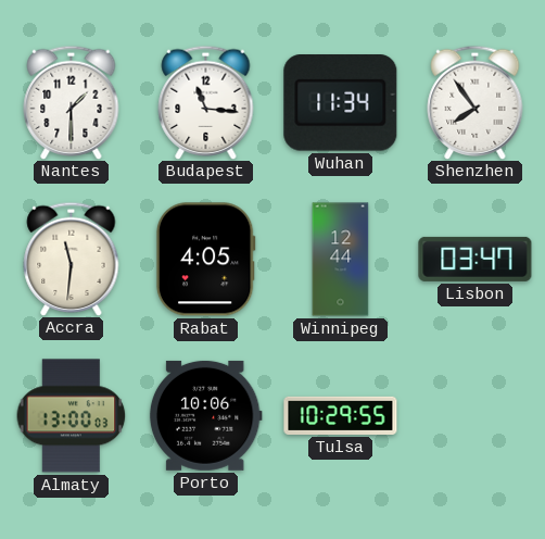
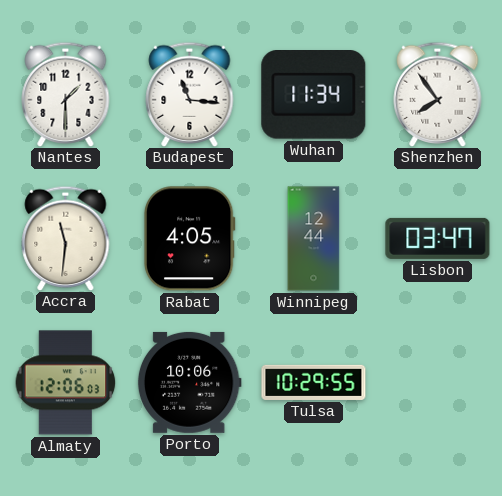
Almaty: 13:00 -> 12:06
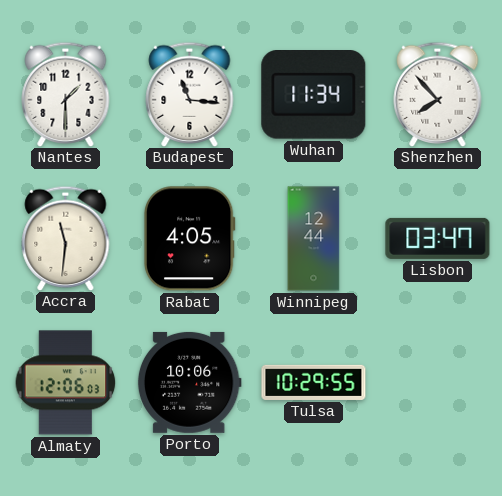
Shenzhen: 7:54 -> 7:53
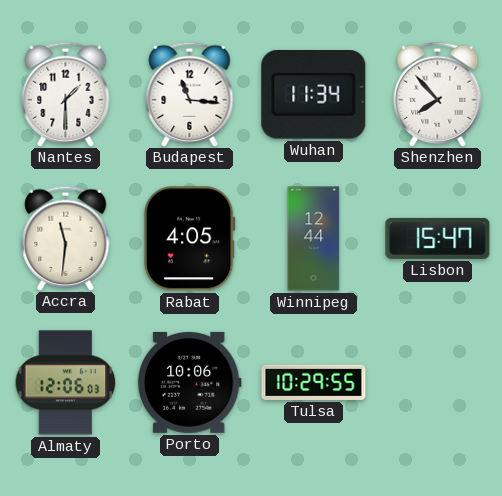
Lisbon: 03:47 -> 15:47
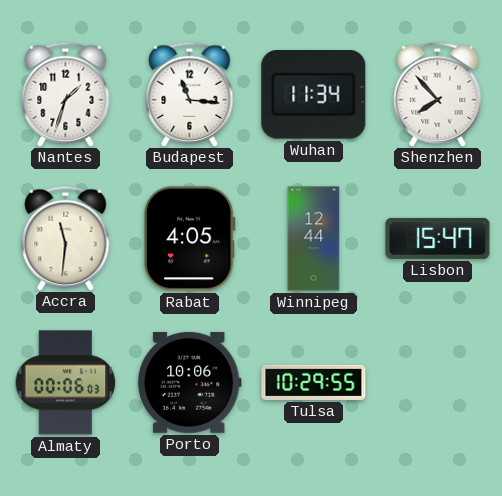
Nantes: 1:30 -> 1:33
Almaty: 12:06 -> 00:06
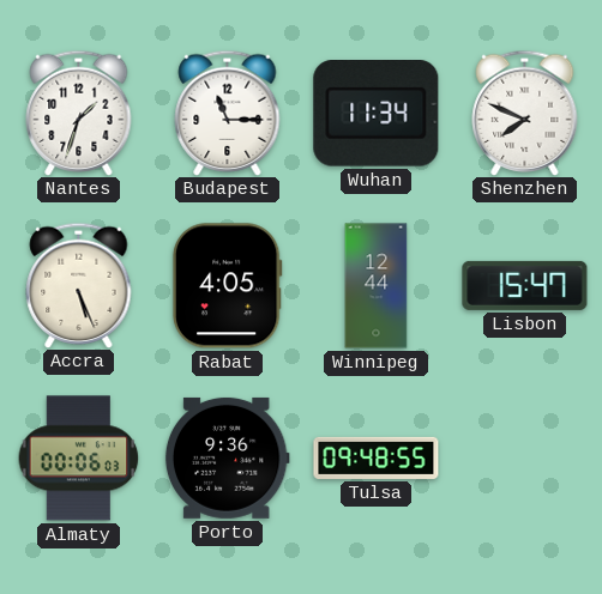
Budapest: 11:16 -> 11:15
Shenzhen: 7:53 -> 7:49
Accra: 11:31 -> 5:26
Porto: 10:06 -> 9:36
Tulsa: 10:29 -> 09:48
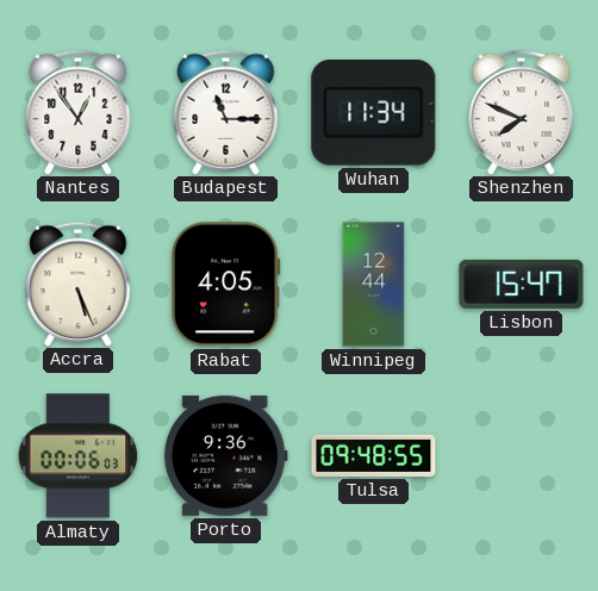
Nantes: 1:33 -> 12:54
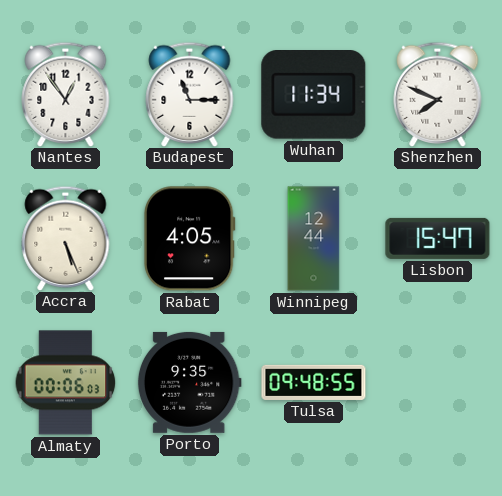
Porto: 9:36 -> 9:35
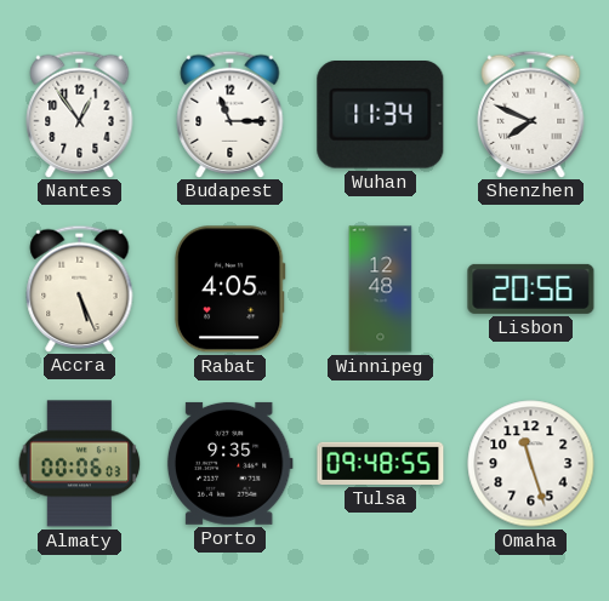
Winnipeg: 12:44 -> 12:48
Lisbon: 15:47 -> 20:56
Omaha: none -> 11:27
